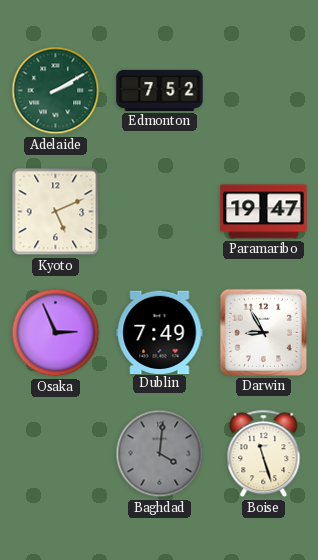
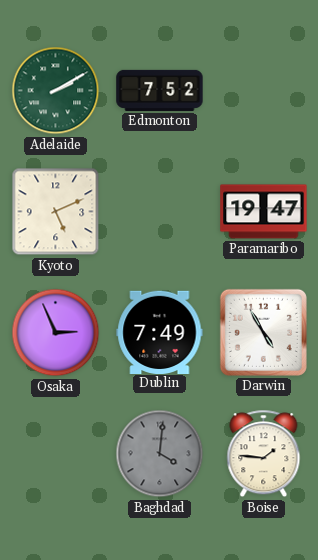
Darwin: 8:55 -> 4:55
Boise: 11:27 -> 1:46
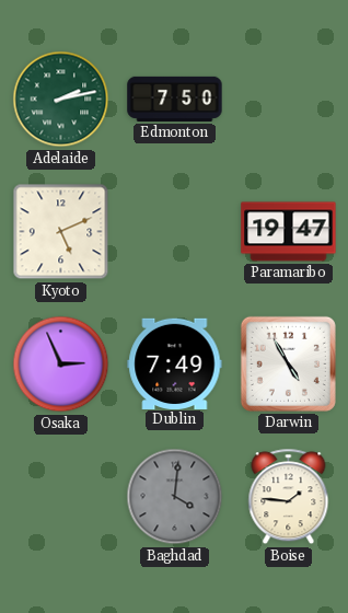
Adelaide: 2:10 -> 2:13
Edmonton: 7:52 -> 7:50
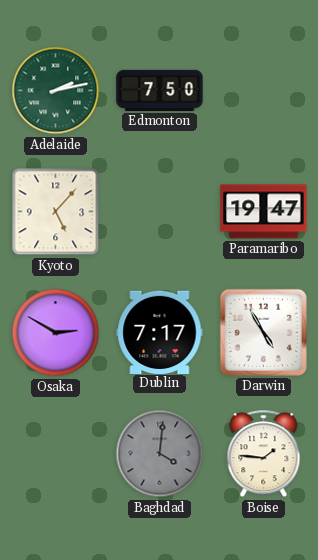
Kyoto: 5:11 -> 5:07
Osaka: 2:56 -> 2:50
Dublin: 7:49 -> 7:17
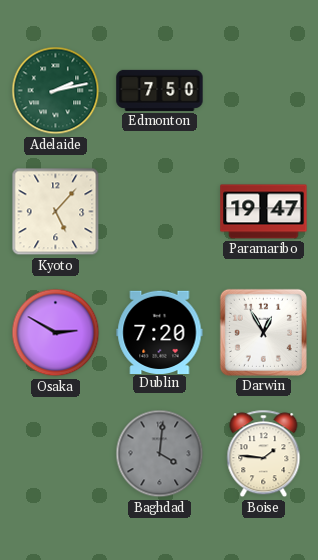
Dublin: 7:17 -> 7:20
Darwin: 4:55 -> 12:55
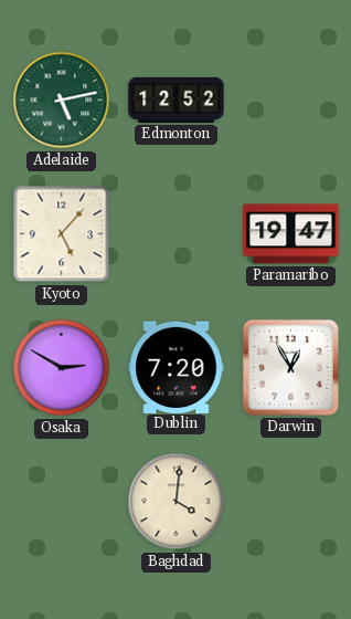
Adelaide: 2:13 -> 5:13
Edmonton: 7:50 -> 12:52
Baghdad dial: grey -> cream
Boise: 1:46 -> none
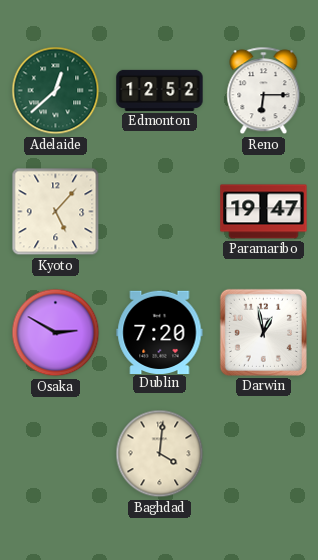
Adelaide: 5:13 -> 12:38
Reno: none -> 6:15
Darwin: 12:55 -> 12:58
